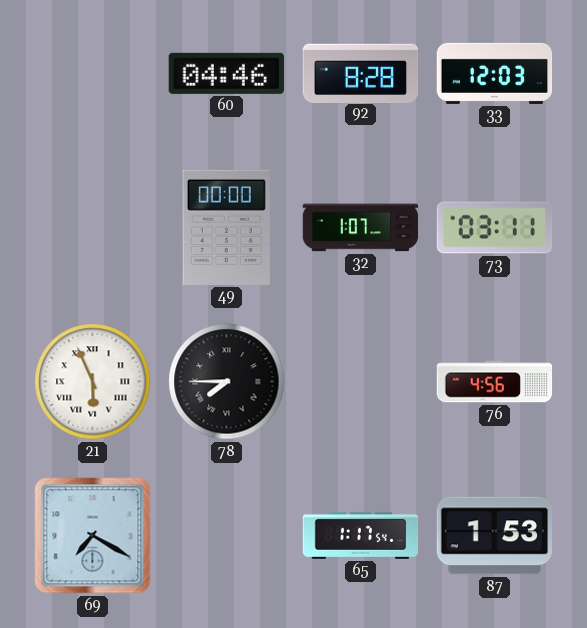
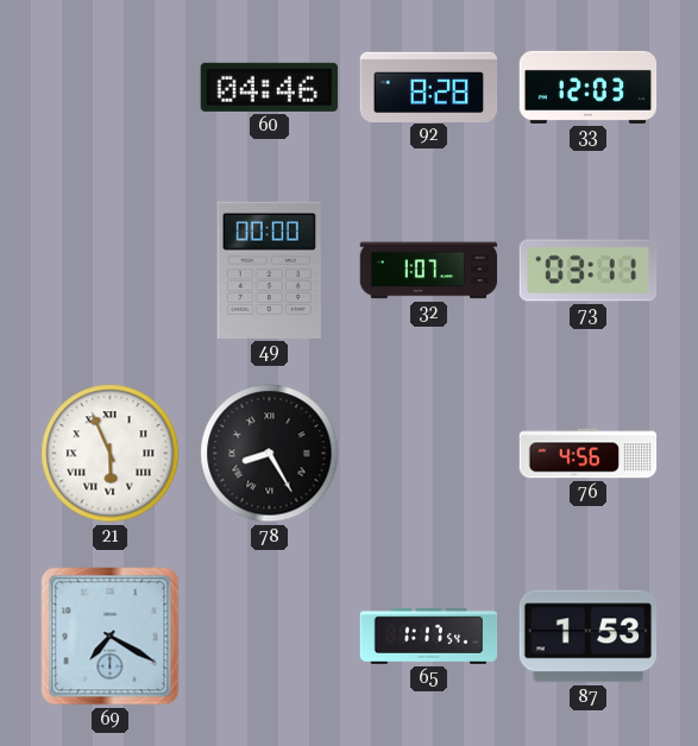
78: 7:45 -> 8:25
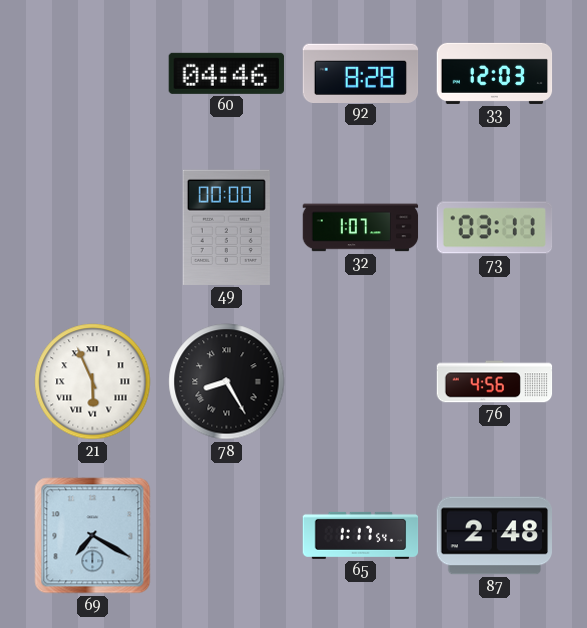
87: 1:53 -> 2:48
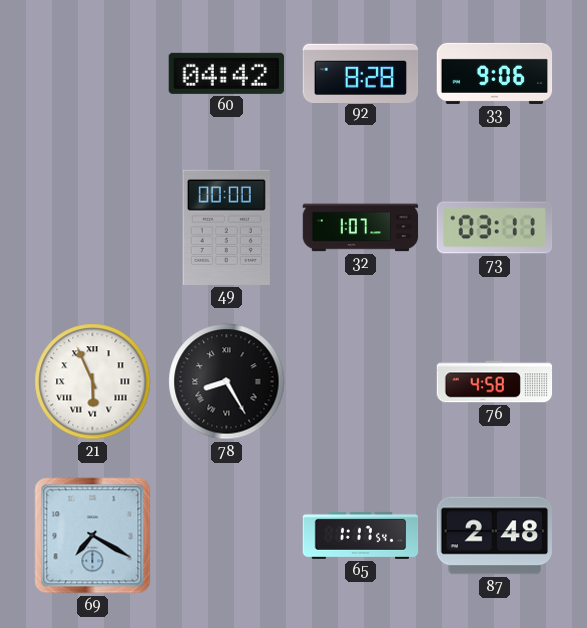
60: 04:46 -> 04:42
33: 12:03 -> 9:06
76: 4:56 -> 4:58
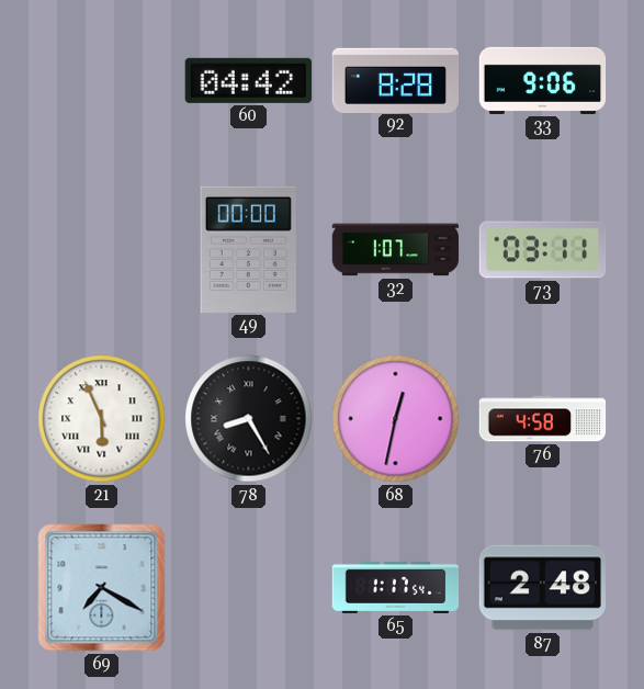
68: none -> 12:32
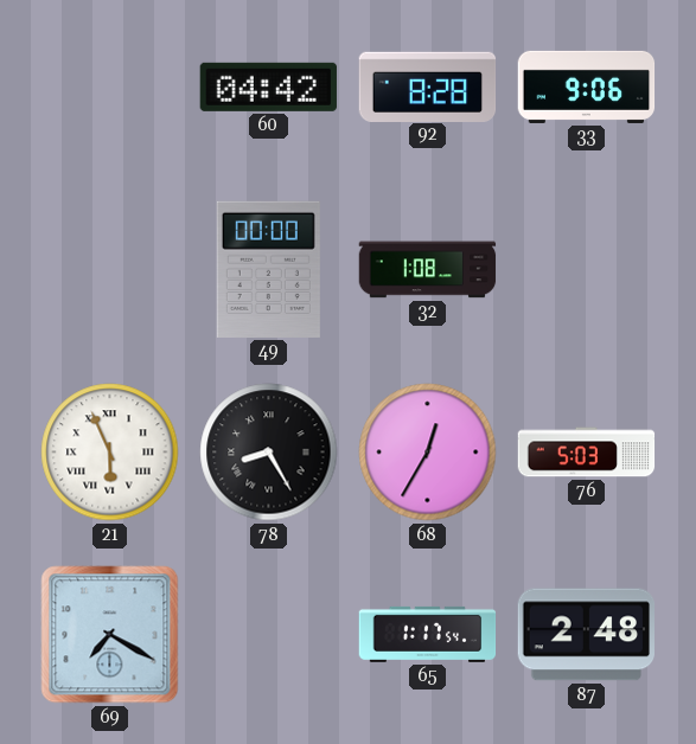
32: 1:07 -> 1:08
73: 03:11 -> none
68: 12:32 -> 12:35
76: 4:58 -> 5:03
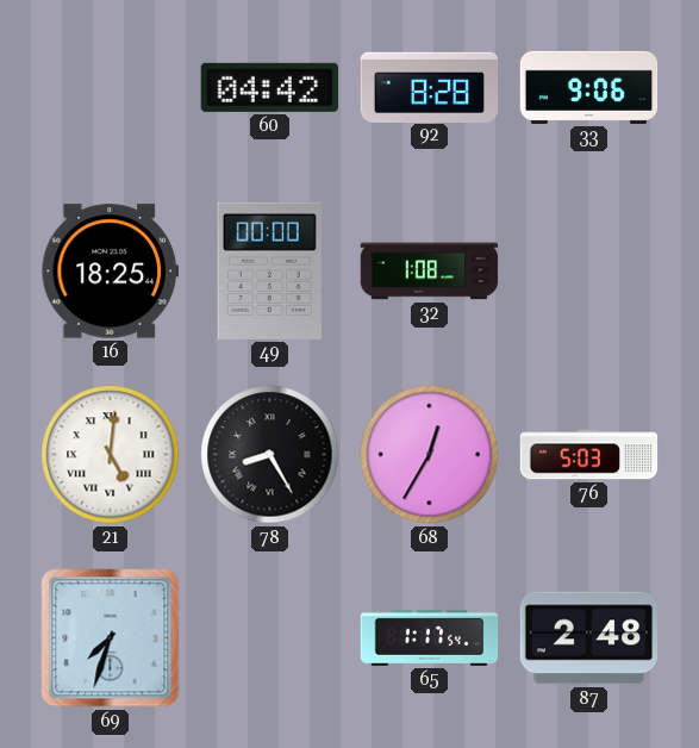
16: none -> 18:25
21: 5:56 -> 5:01
69: 7:20 -> 7:33
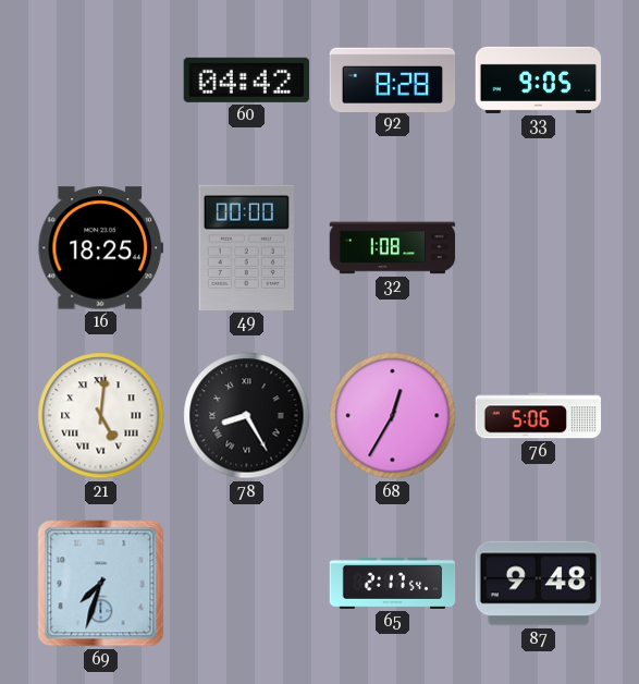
33: 9:06 -> 9:05
76: 5:03 -> 5:06
65: 1:17 -> 2:17
87: 2:48 -> 9:48
